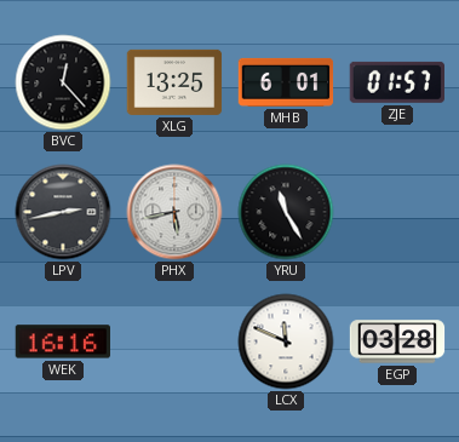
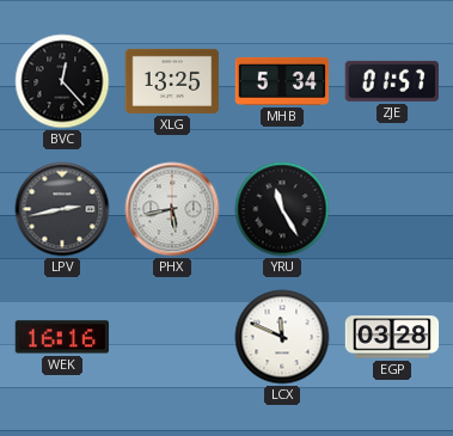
MHB: 6:01 -> 5:34
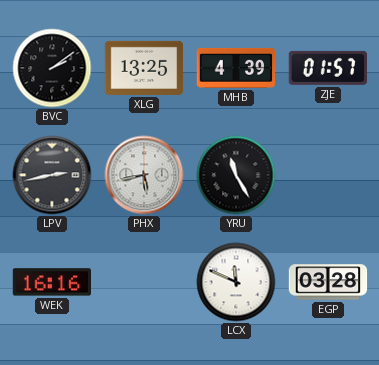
BVC: 12:23 -> 2:09
MHB: 5:34 -> 4:39
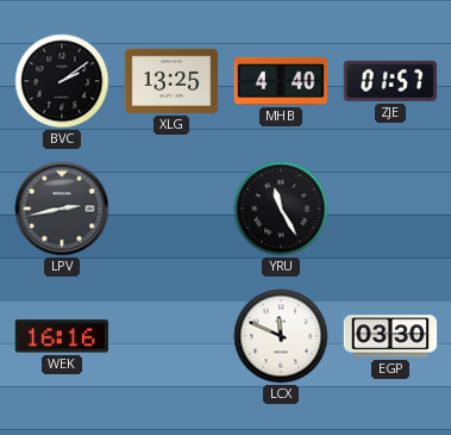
MHB: 4:39 -> 4:40
PHX: 5:43 -> none
EGP: 03:28 -> 03:30
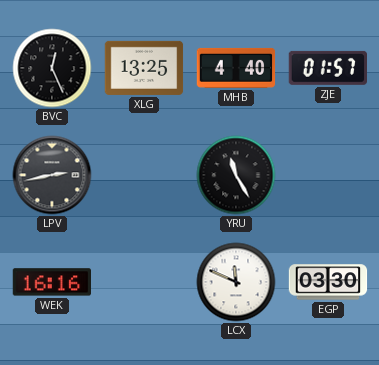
BVC: 2:09 -> 12:26
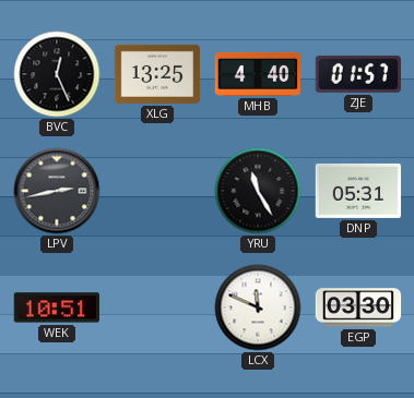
DNP: none -> 05:31
WEK: 16:16 -> 10:51
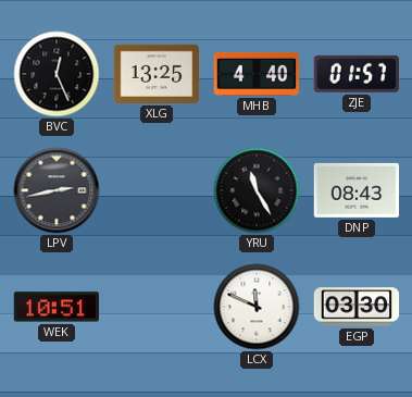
DNP: 05:31 -> 08:43
